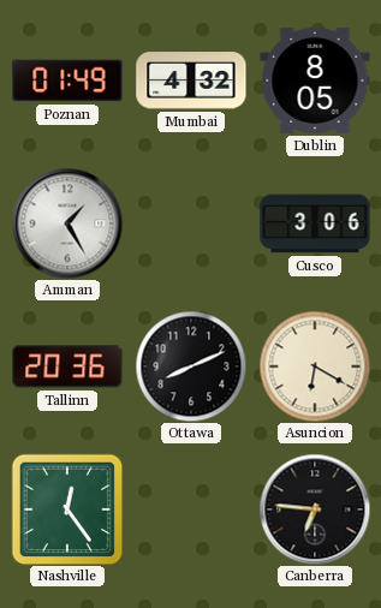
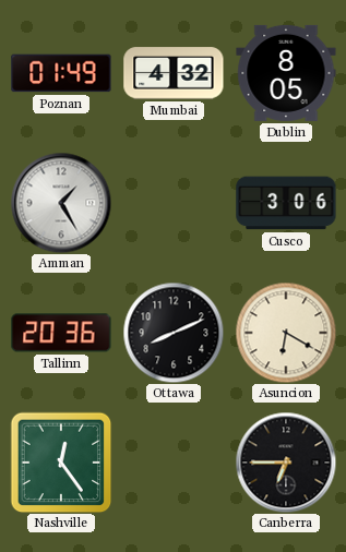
Canberra: 6:46 -> 6:45
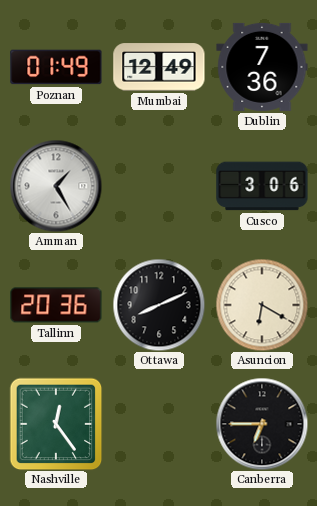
Mumbai: 4:32 -> 12:49
Dublin: 8:05 -> 7:36
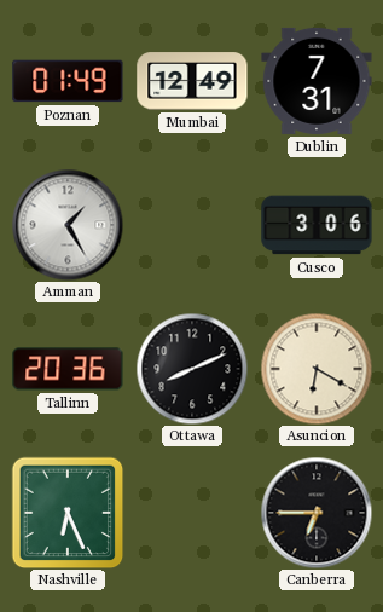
Dublin: 7:36 -> 7:31
Nashville: 12:24 -> 6:26
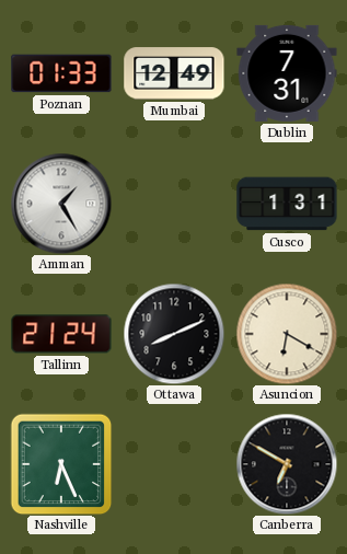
Poznan: 01:49 -> 01:33
Cusco: 3:06 -> 1:31
Tallinn: 20:36 -> 21:24
Canberra: 6:45 -> 6:50
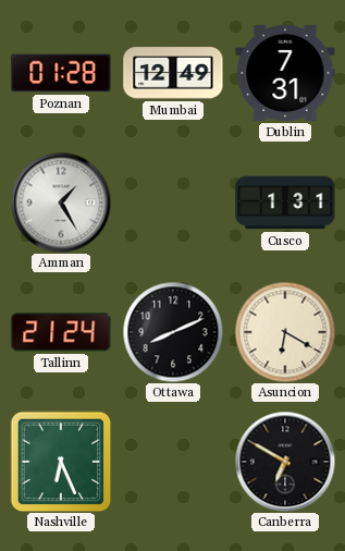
Poznan: 01:33 -> 01:28
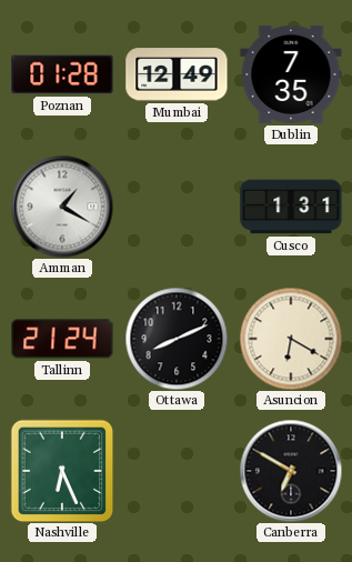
Dublin: 7:31 -> 7:35
Amman: 1:25 -> 1:20
